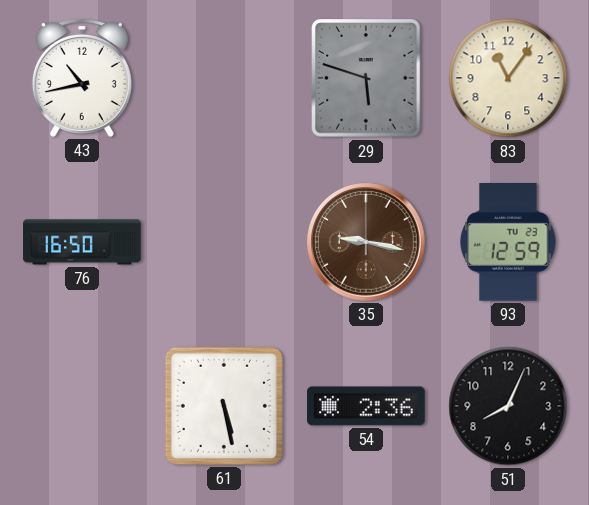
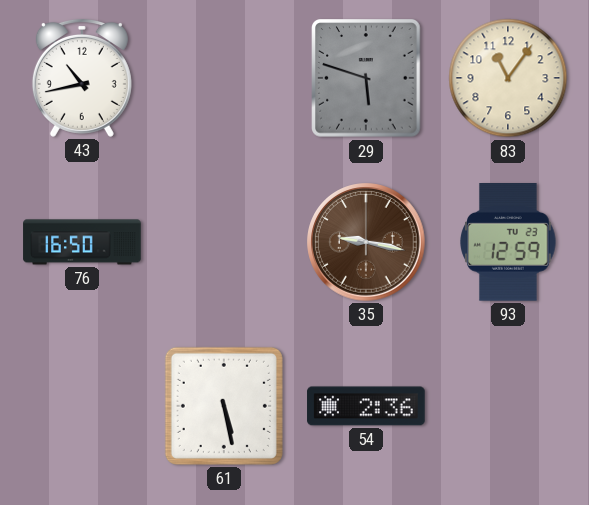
51: 8:04 -> none
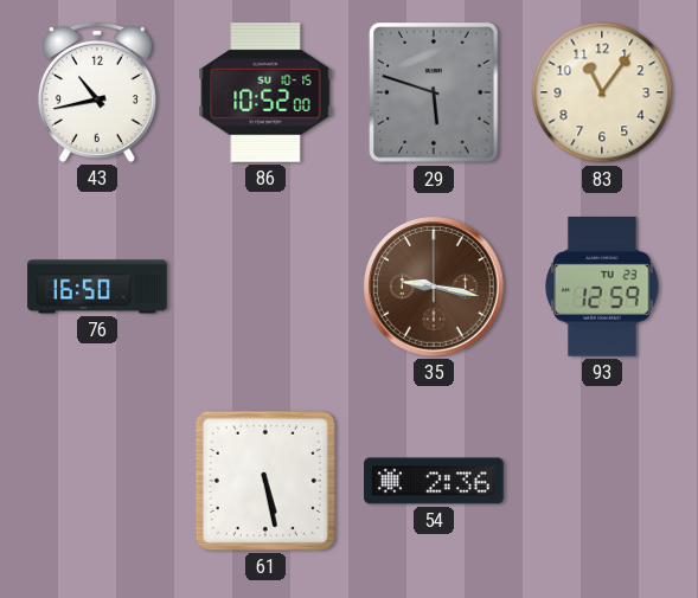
86: none -> 10:52
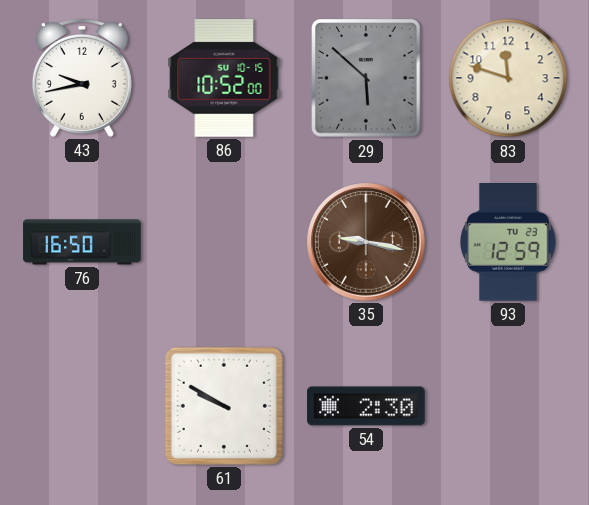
43: 10:43 -> 9:43
29: 5:48 -> 5:52
83: 11:06 -> 11:48
61: 5:28 -> 9:50
54: 2:36 -> 2:30
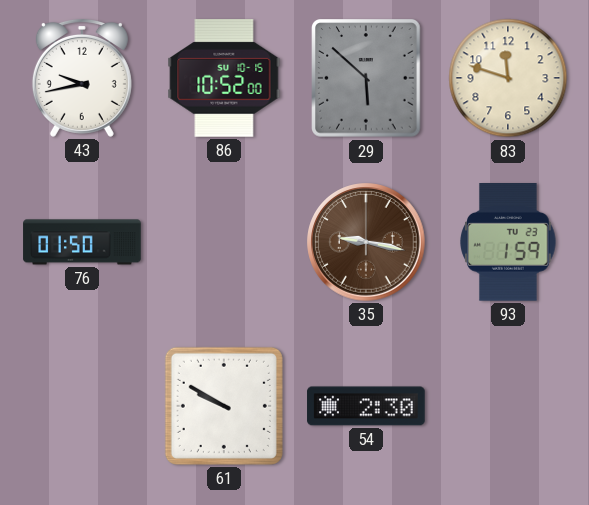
76: 16:50 -> 01:50
93: 12:59 -> 1:59
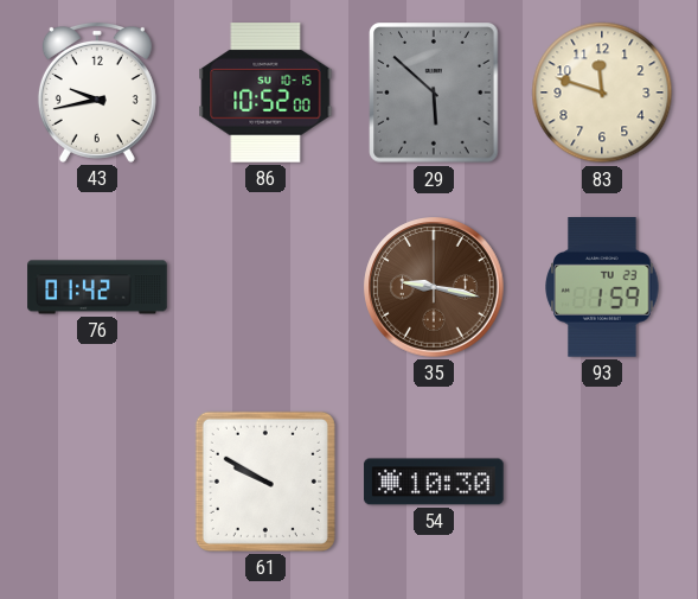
76: 01:50 -> 01:42
54: 2:30 -> 10:30
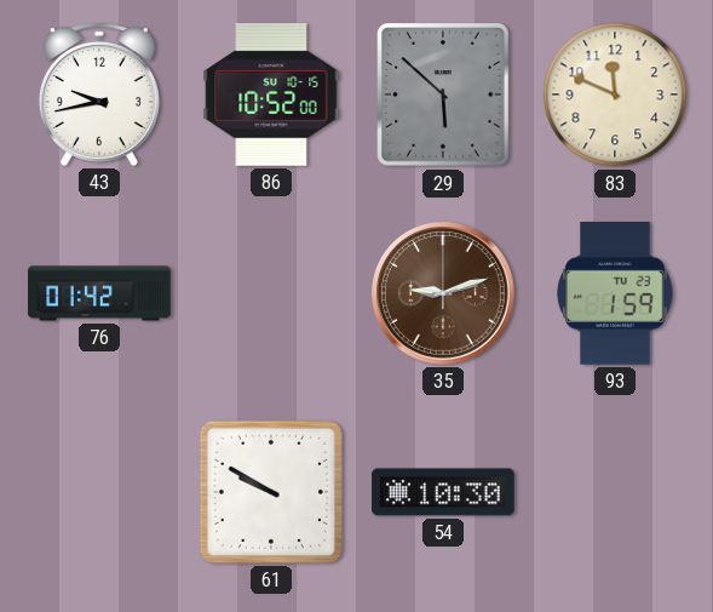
83: 11:48 -> 11:49
35: 9:17 -> 9:12
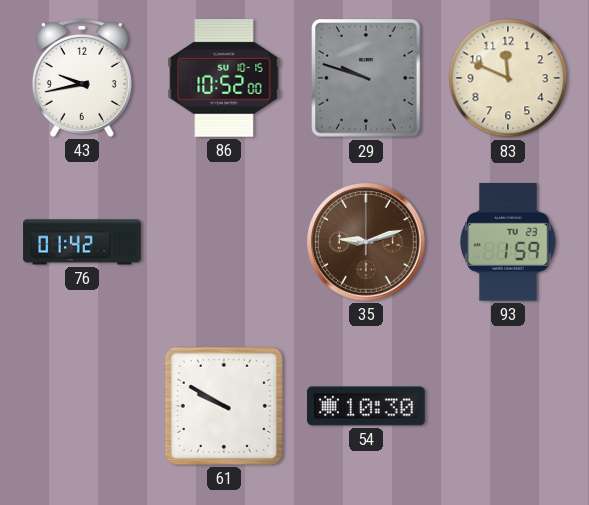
29: 5:52 -> 9:48
